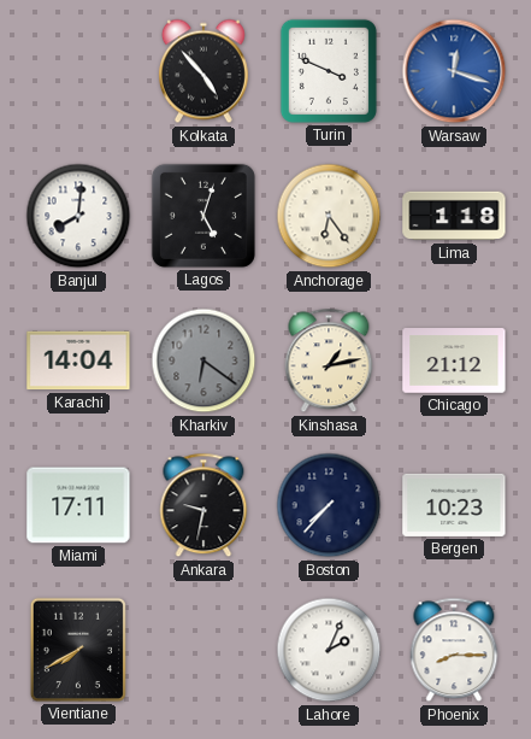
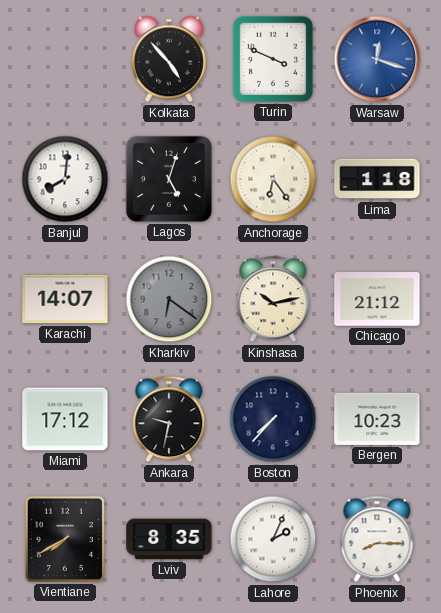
Karachi: 14:04 -> 14:07
Kinshasa: 1:13 -> 10:13
Miami: 17:11 -> 17:12
Lviv: none -> 8:35
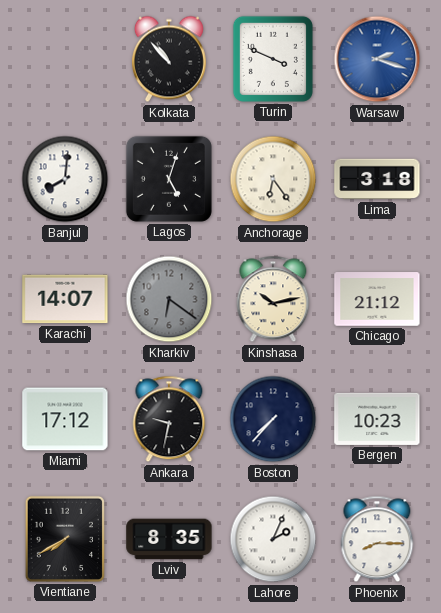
Kolkata: 4:53 -> 10:53
Warsaw: 12:18 -> 2:18
Lima: 1:18 -> 3:18
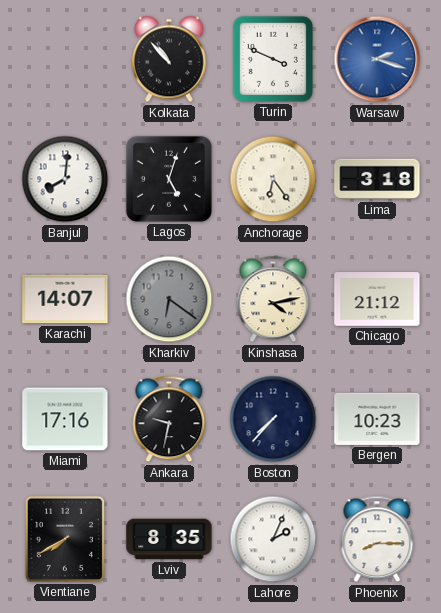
Kinshasa: 10:13 -> 4:13
Miami: 17:12 -> 17:16
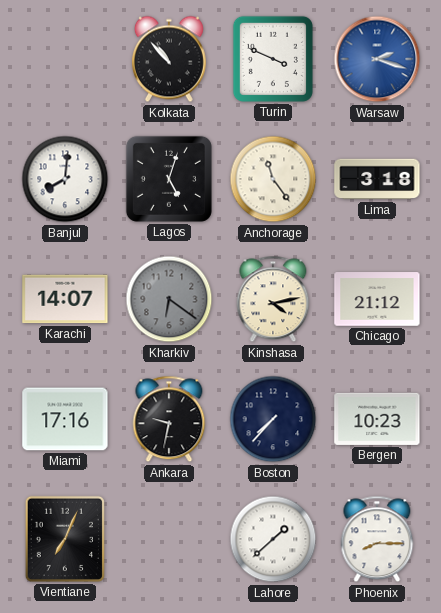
Anchorage: 6:24 -> 11:24
Vientiane: 7:40 -> 7:04
Lviv: 8:35 -> none
Lahore: 2:04 -> 1:38
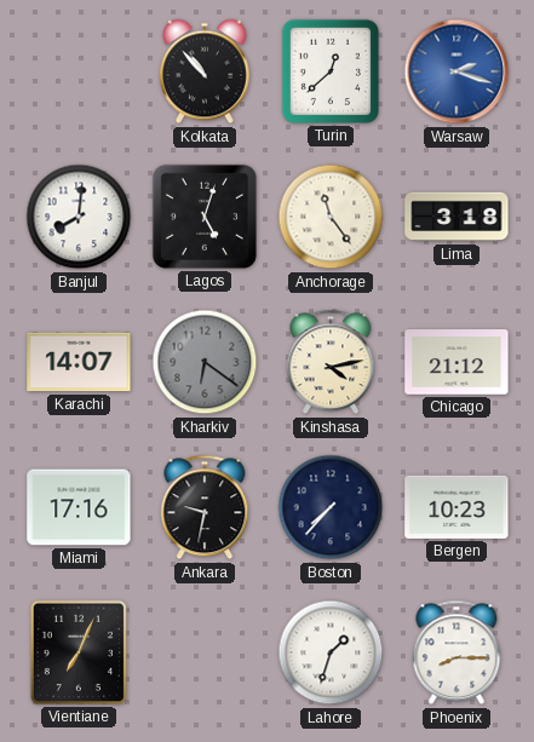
Turin: 3:49 -> 12:38
Lahore: 1:38 -> 1:33
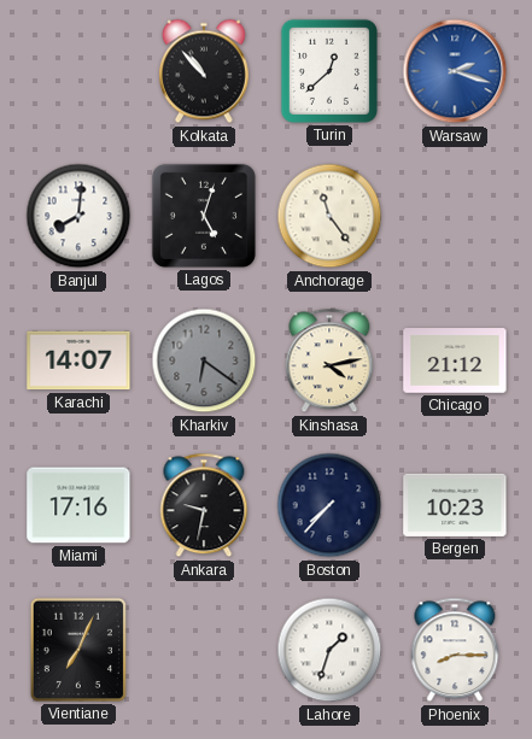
Lima: 3:18 -> none
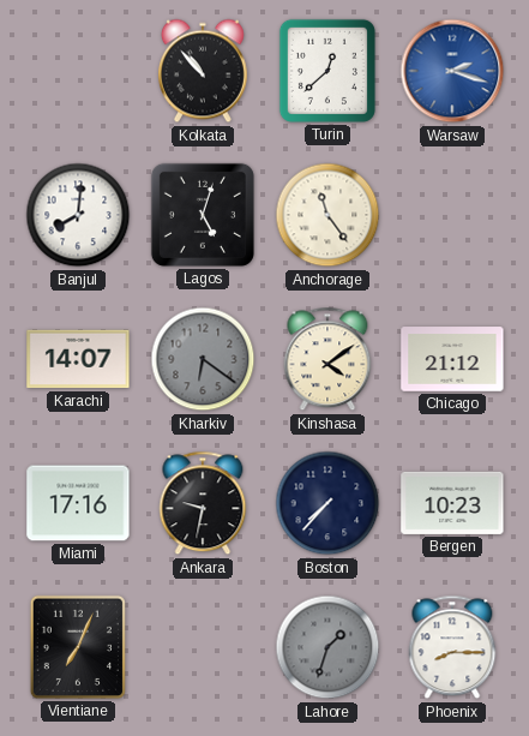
Kinshasa: 4:13 -> 4:09
Lahore dial: white -> grey
